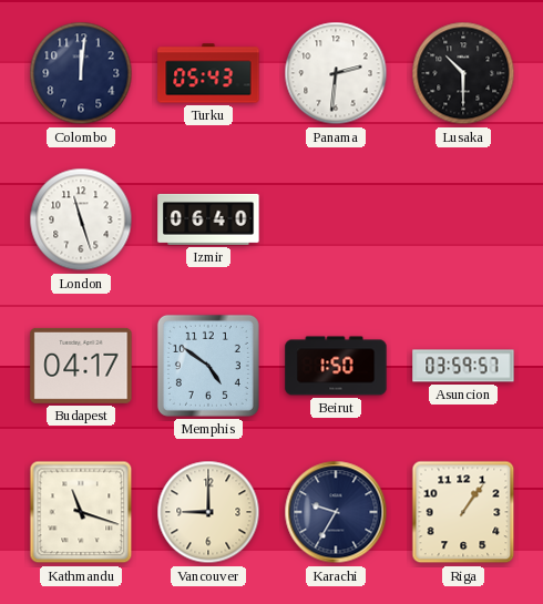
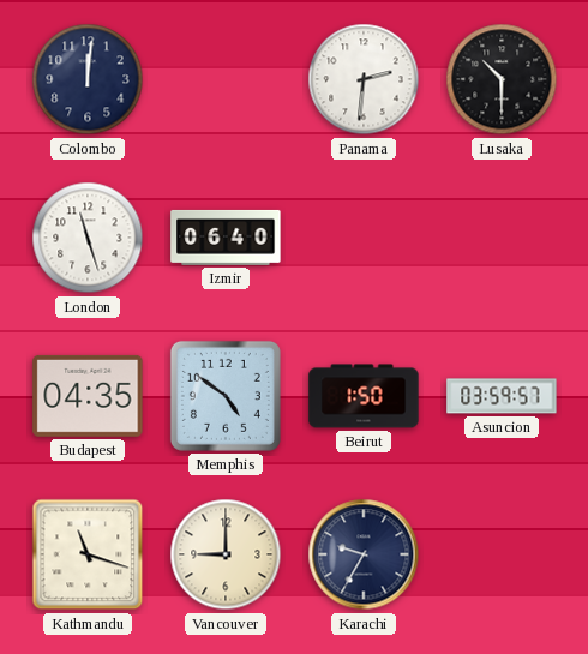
Turku: 05:43 -> none
Budapest: 04:17 -> 04:35
Riga: 1:06 -> none
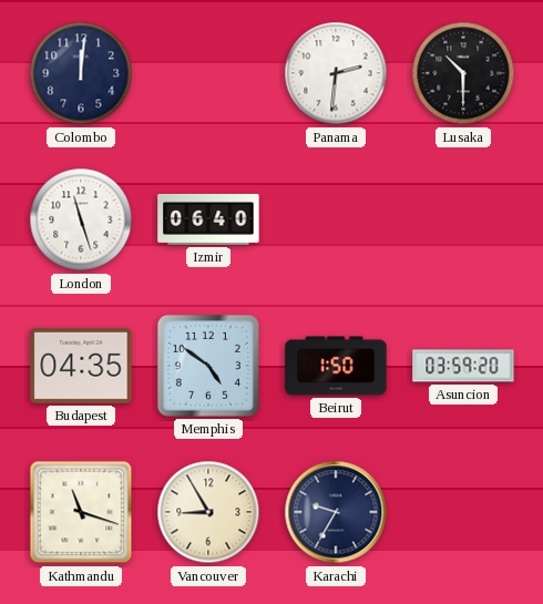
Asuncion: 03:59:57 -> 03:59:20
Vancouver: 9:00 -> 8:55
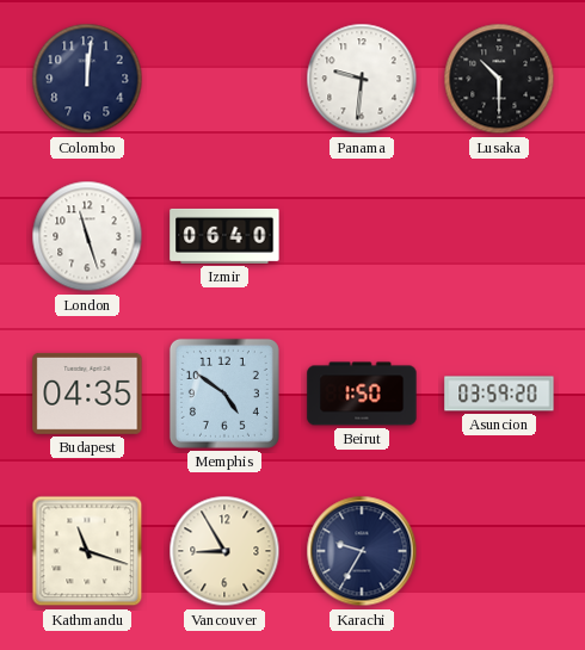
Panama: 2:31 -> 9:31
